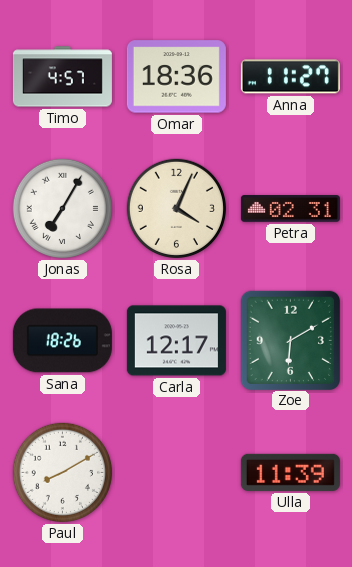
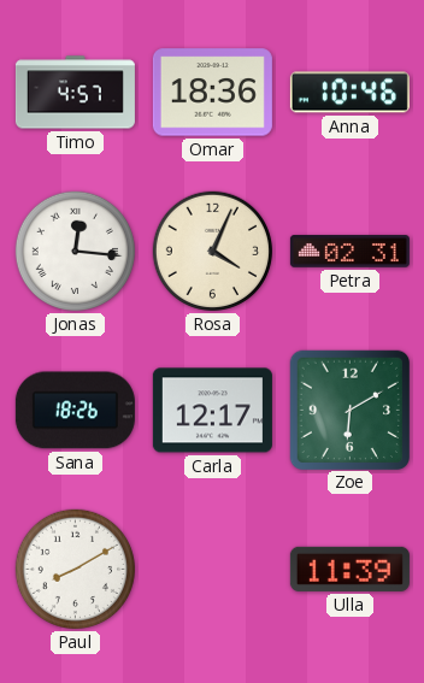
Anna: 11:27 -> 10:46
Jonas: 7:05 -> 12:16
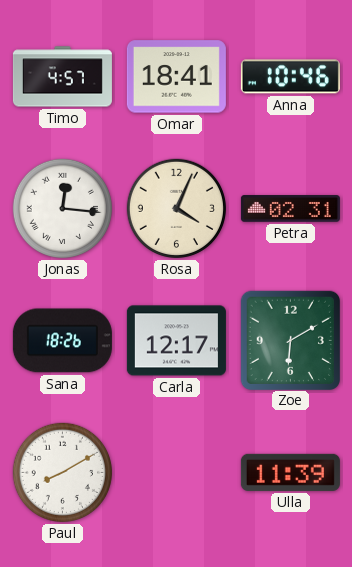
Omar: 18:36 -> 18:41
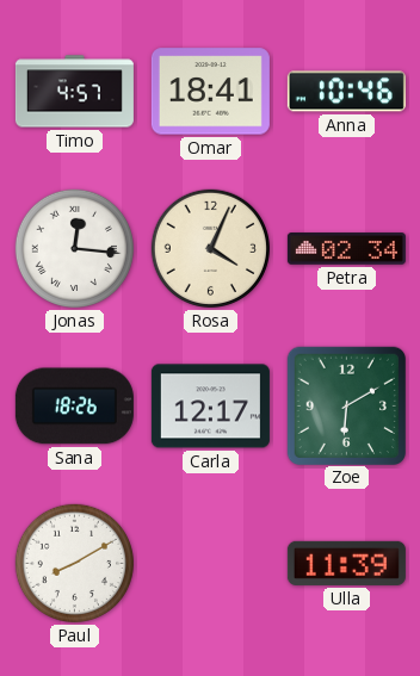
Petra: 02:31 -> 02:34
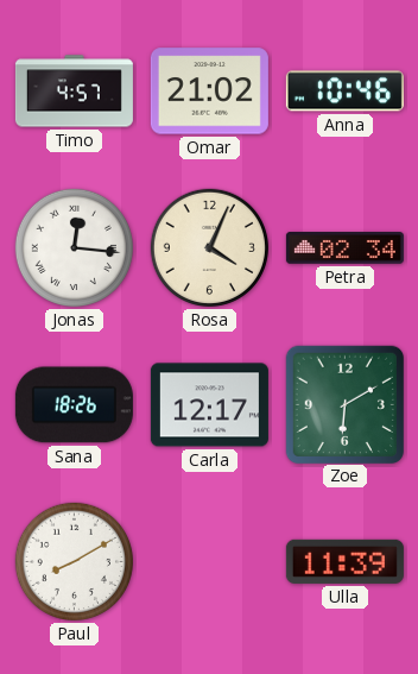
Omar: 18:41 -> 21:02
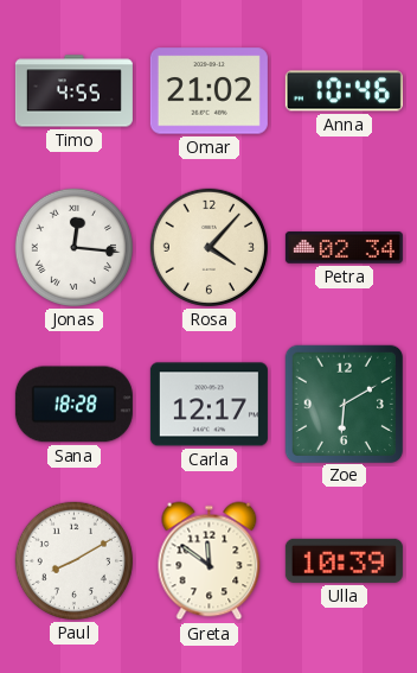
Timo: 4:57 -> 4:55
Rosa: 4:04 -> 4:07
Sana: 18:26 -> 18:28
Greta: none -> 11:51
Ulla: 11:39 -> 10:39
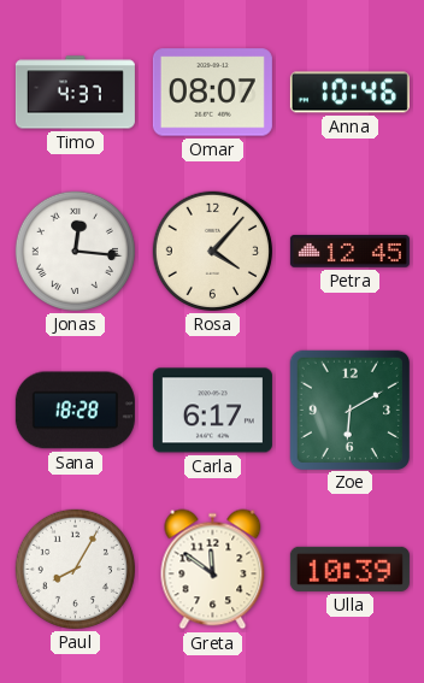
Timo: 4:55 -> 4:37
Omar: 21:02 -> 08:07
Petra: 02:34 -> 12:45
Carla: 12:17 -> 6:17
Paul: 8:10 -> 8:05
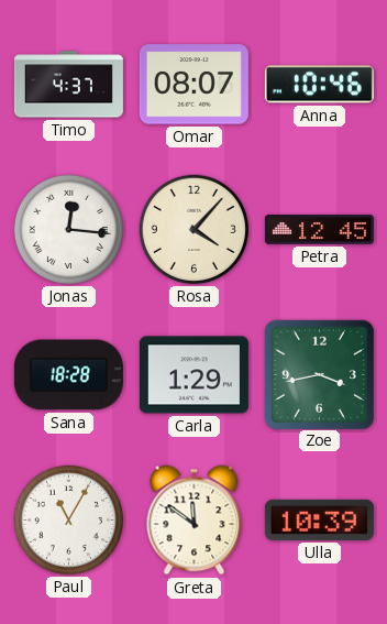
Carla: 6:17 -> 1:29
Zoe: 6:10 -> 3:43
Paul: 8:05 -> 11:05
